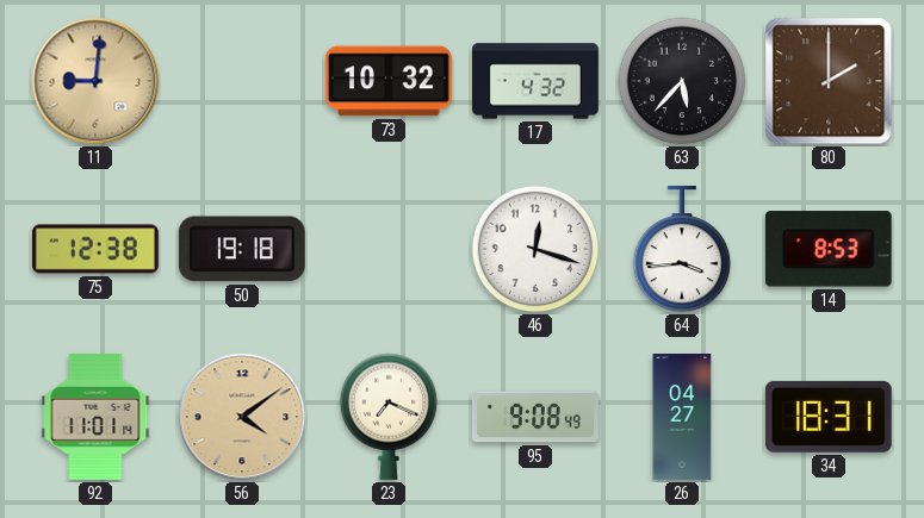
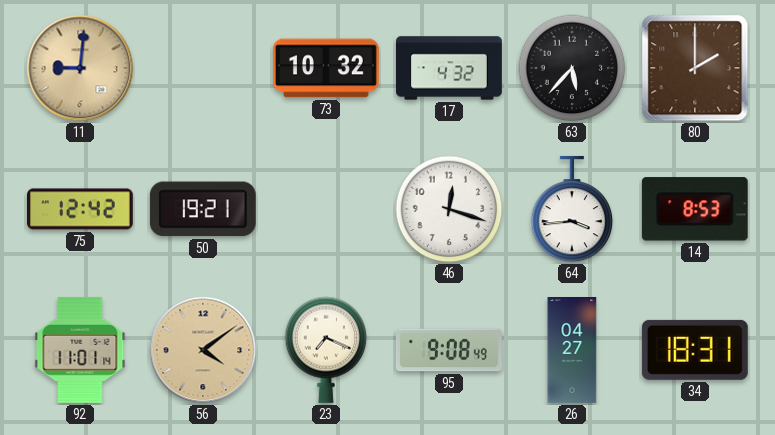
75: 12:38 -> 12:42
50: 19:18 -> 19:21
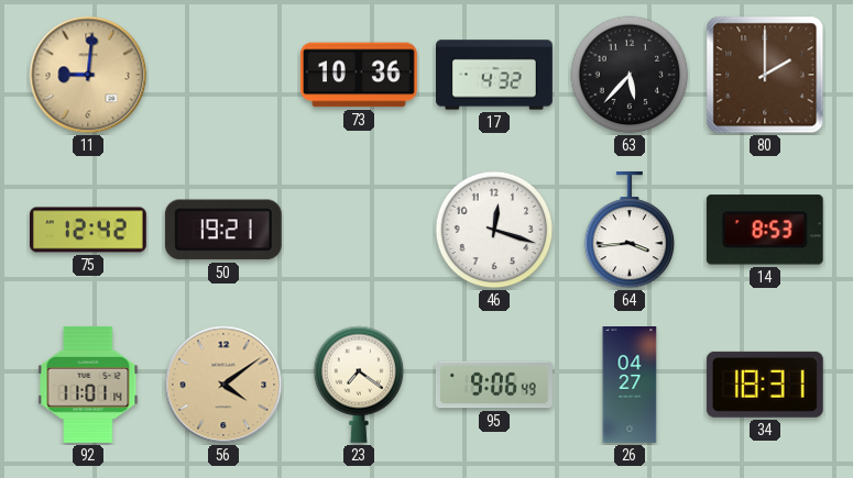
73: 10:32 -> 10:36
23: 7:19 -> 7:21
95: 9:08 -> 9:06
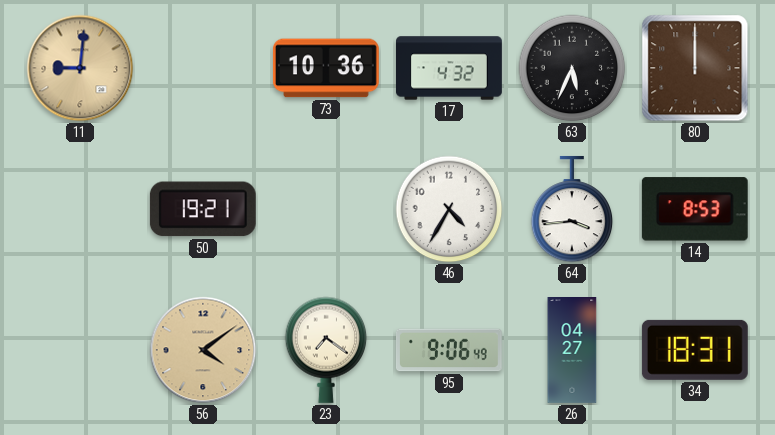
63: 5:37 -> 5:34
80: 2:00 -> 12:00
75: 12:42 -> none
46: 12:18 -> 4:35
92: 11:01 -> none
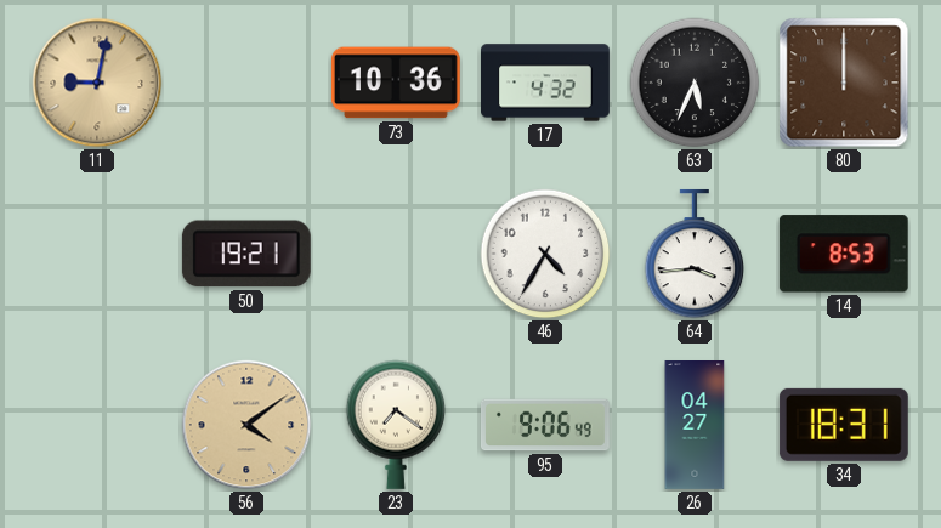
11: 9:01 -> 9:02
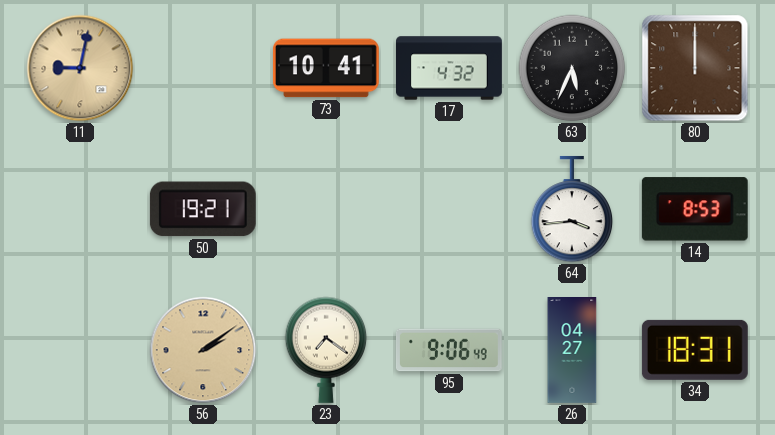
73: 10:36 -> 10:41
46: 4:35 -> none
56: 4:09 -> 2:09
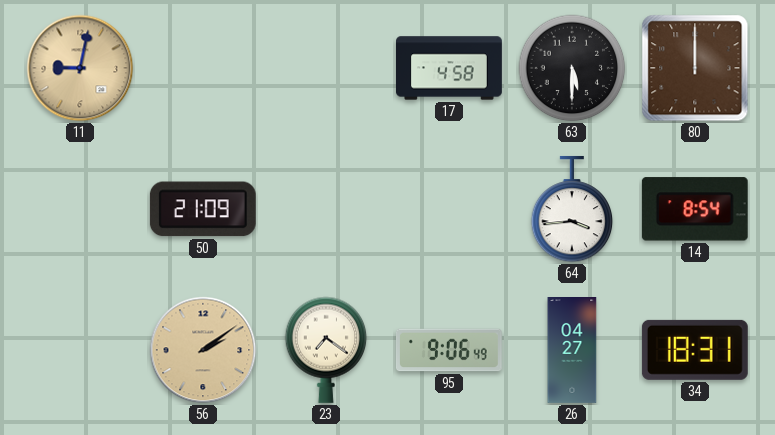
73: 10:41 -> none
17: 4:32 -> 4:58
63: 5:34 -> 5:30
50: 19:21 -> 21:09
14: 8:53 -> 8:54
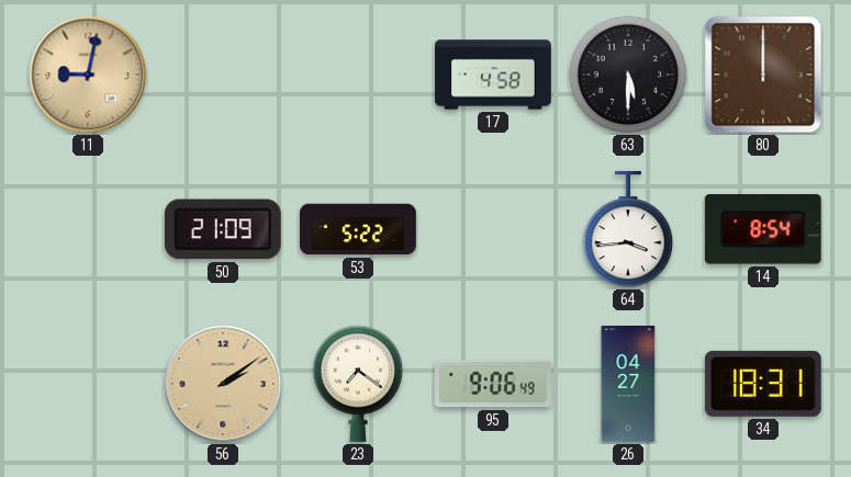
53: none -> 5:22
